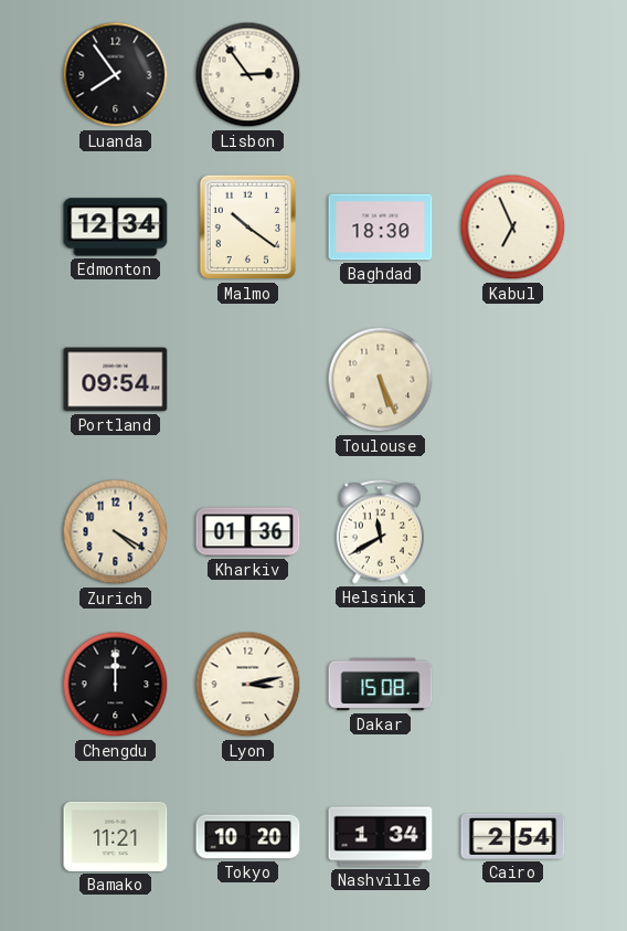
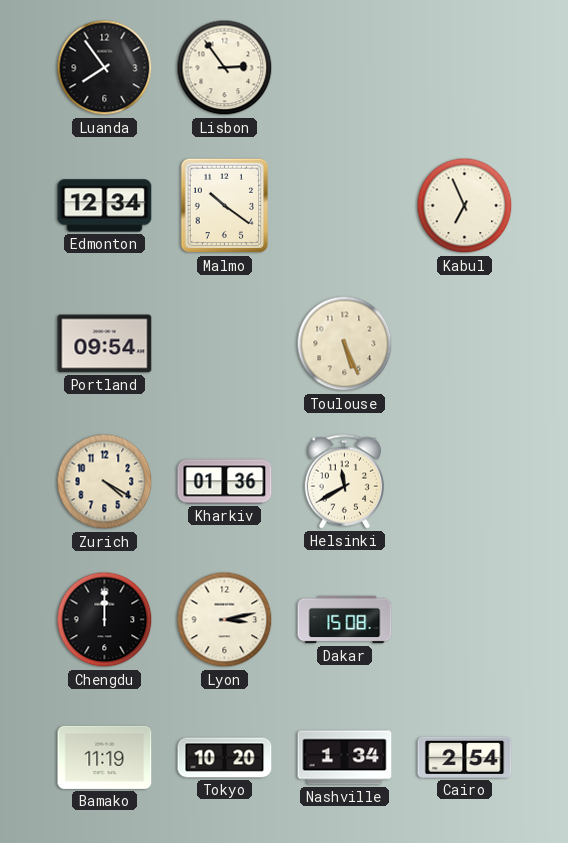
Baghdad: 18:30 -> none
Bamako: 11:21 -> 11:19
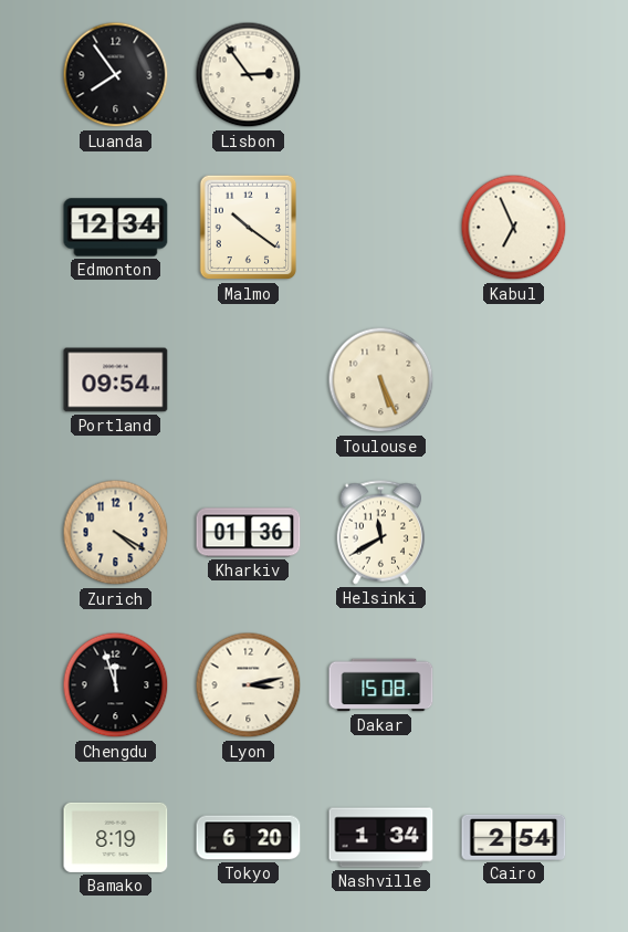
Chengdu: 12:00 -> 11:57
Bamako: 11:19 -> 8:19
Tokyo: 10:20 -> 6:20
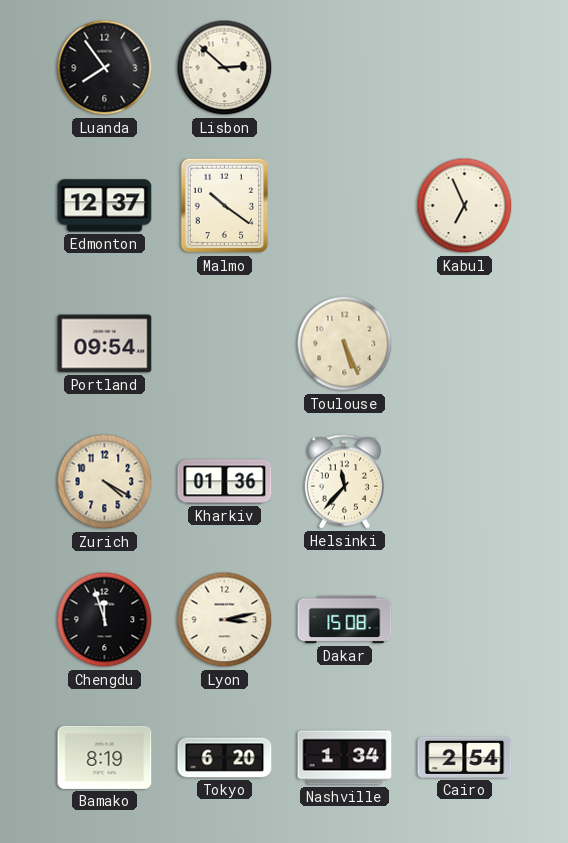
Lisbon: 2:54 -> 2:52
Edmonton: 12:34 -> 12:37
Helsinki: 11:40 -> 11:37
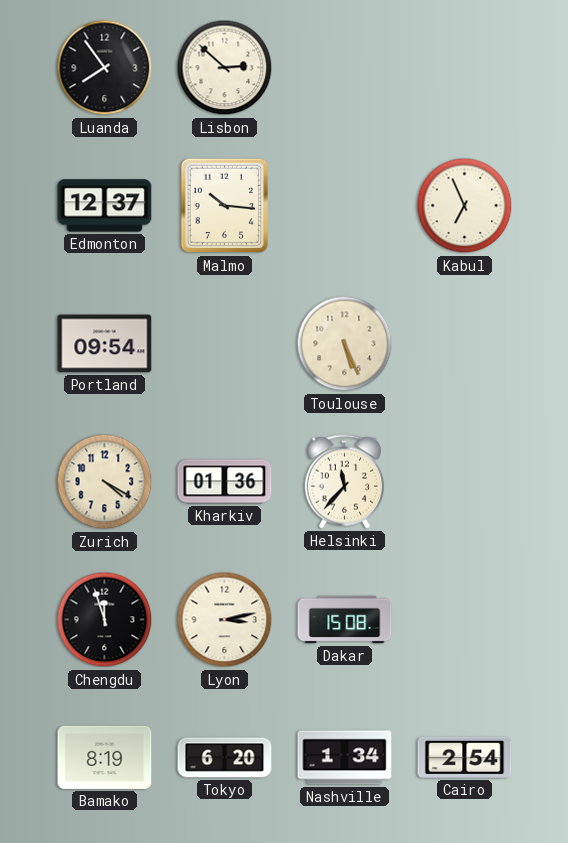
Malmo: 10:21 -> 10:16
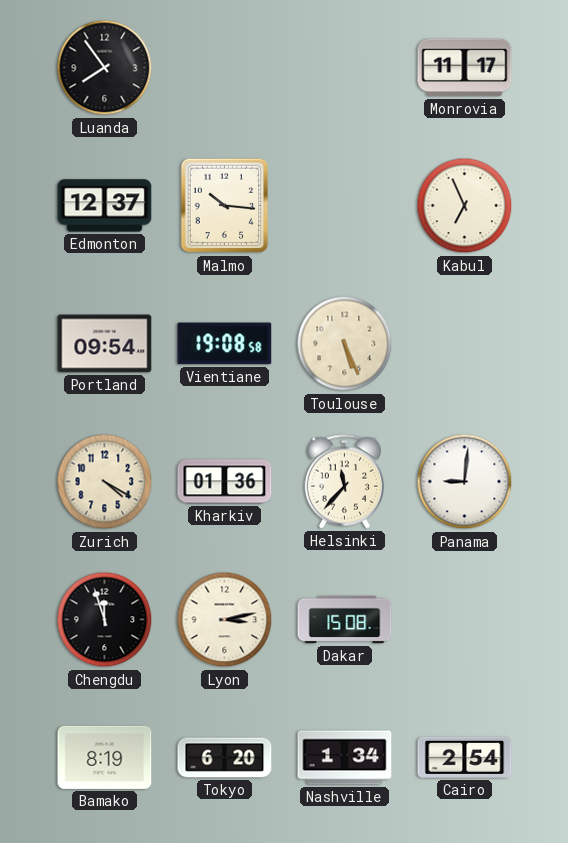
Lisbon: 2:52 -> none
Monrovia: none -> 11:17
Vientiane: none -> 19:08
Panama: none -> 9:01
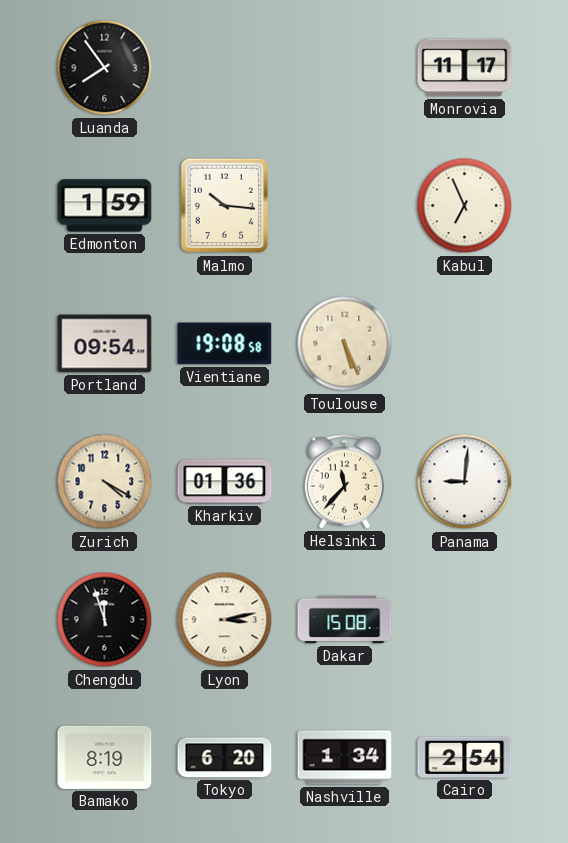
Edmonton: 12:37 -> 1:59
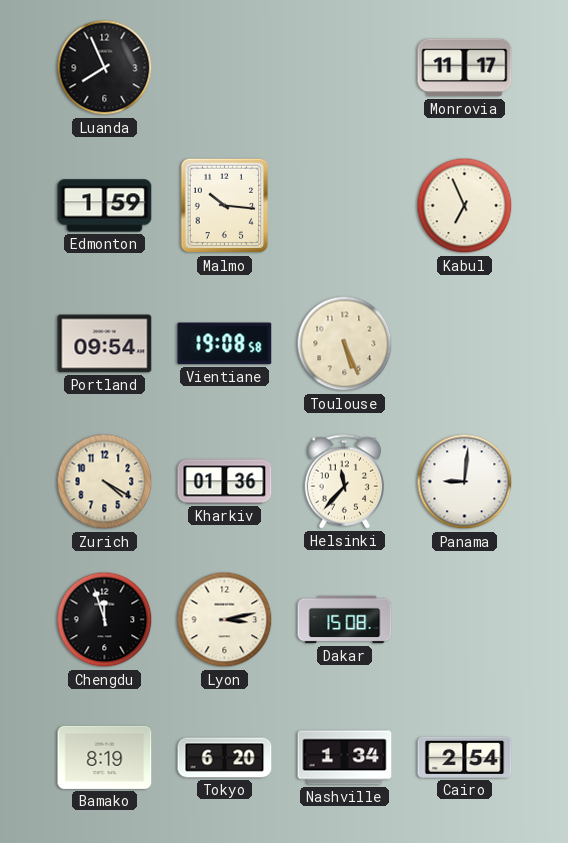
Luanda: 7:54 -> 7:56
